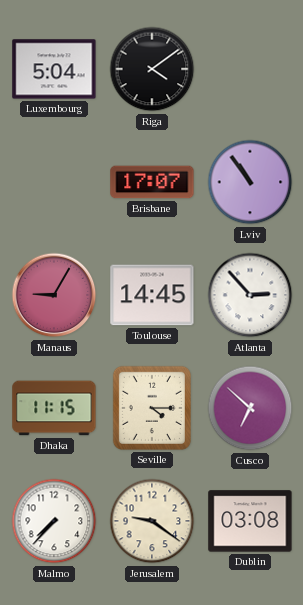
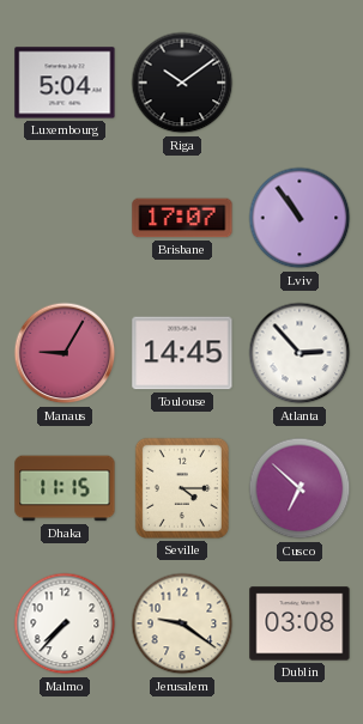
Riga: 4:09 -> 10:09
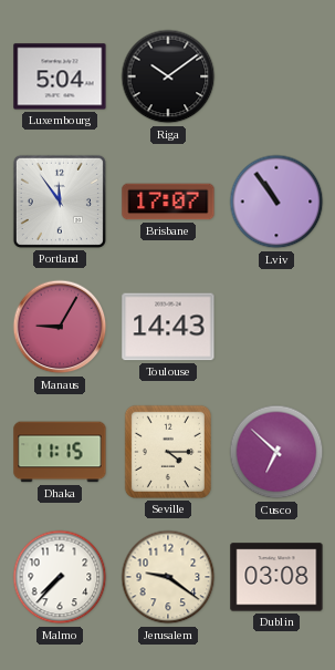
Portland: none -> 11:54
Toulouse: 14:45 -> 14:43
Atlanta: 2:53 -> none
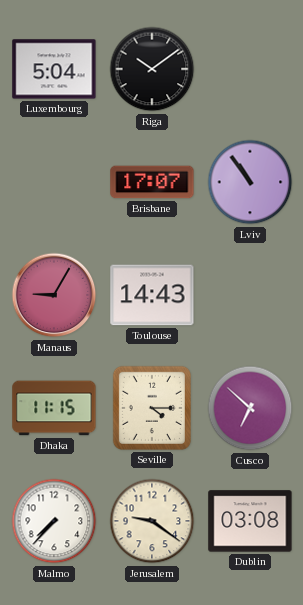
Portland: 11:54 -> none
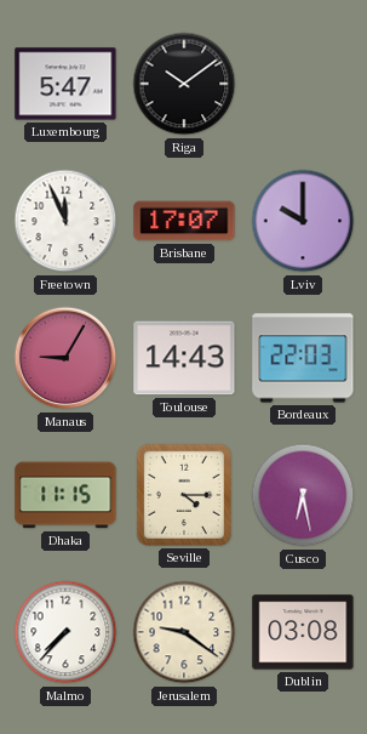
Luxembourg: 5:04 -> 5:47
Freetown: none -> 11:56
Lviv: 10:54 -> 10:00
Bordeaux: none -> 22:03
Cusco: 6:52 -> 6:28
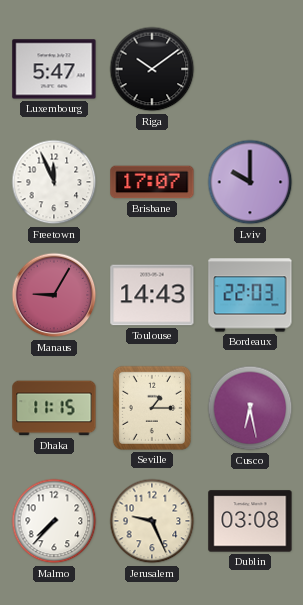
Seville: 4:15 -> 1:15
Jerusalem: 9:21 -> 9:26
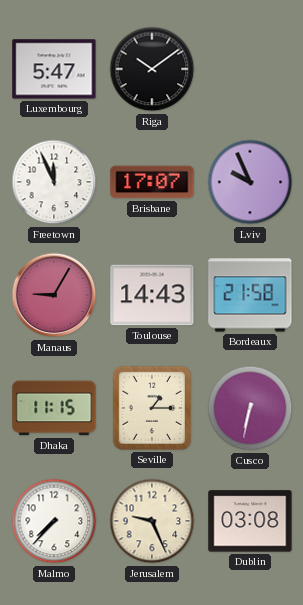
Lviv: 10:00 -> 9:56
Bordeaux: 22:03 -> 21:58
Cusco: 6:28 -> 6:32
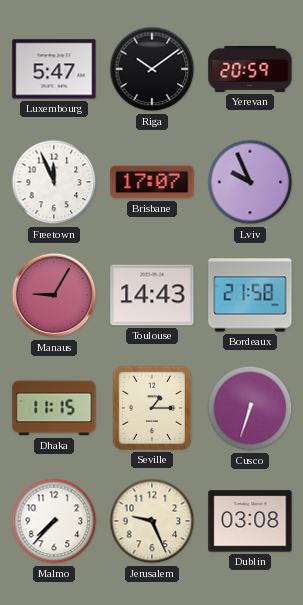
Yerevan: none -> 20:59
Cusco: 6:32 -> 6:33
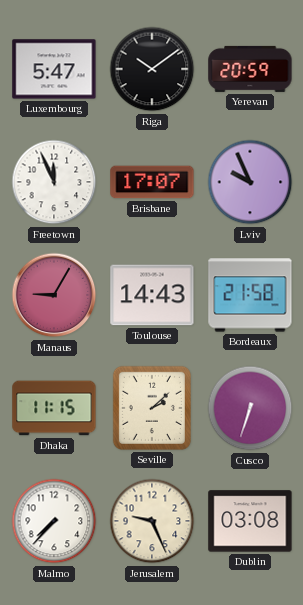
Seville: 1:15 -> 2:08
